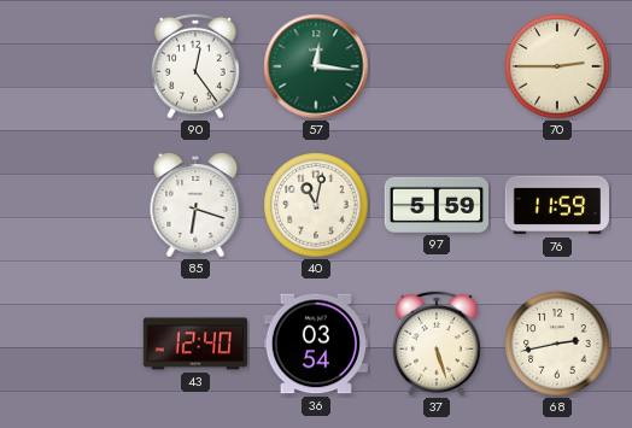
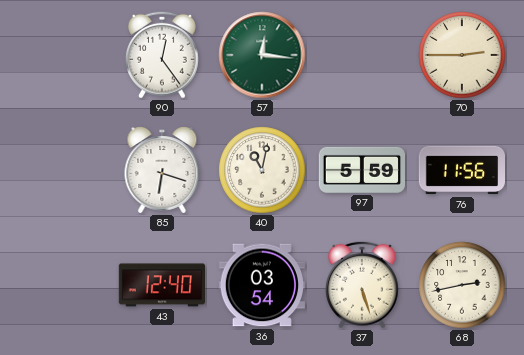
76: 11:59 -> 11:56
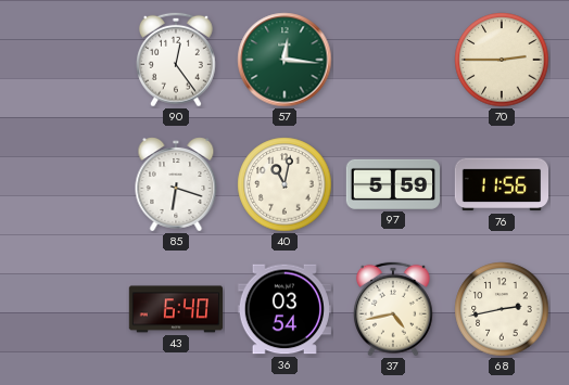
43: 12:40 -> 6:40
37: 5:27 -> 4:43
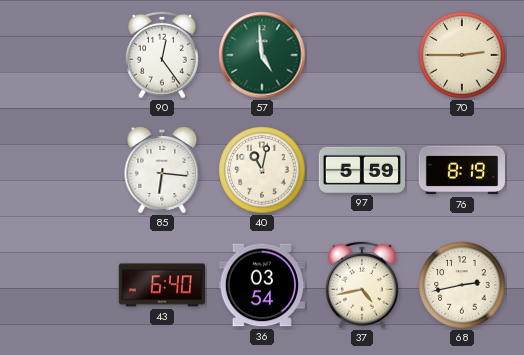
57: 12:16 -> 4:59
85: 6:18 -> 6:16
76: 11:56 -> 8:19
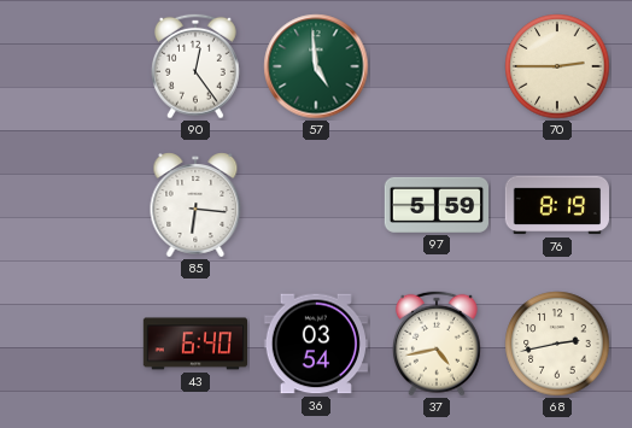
40: 11:02 -> none
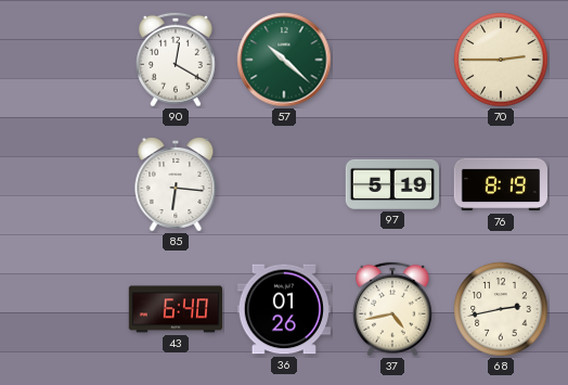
90: 12:24 -> 12:20
57: 4:59 -> 10:22
97: 5:59 -> 5:19
36: 03:54 -> 01:26
